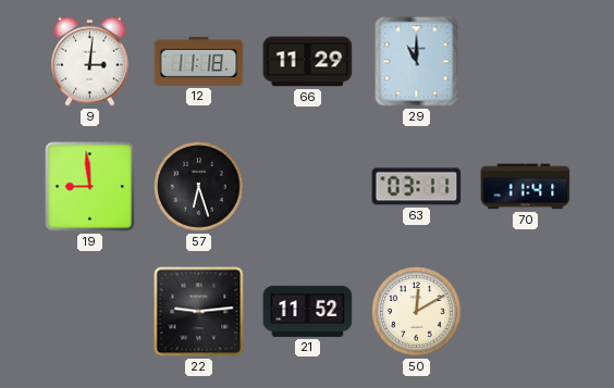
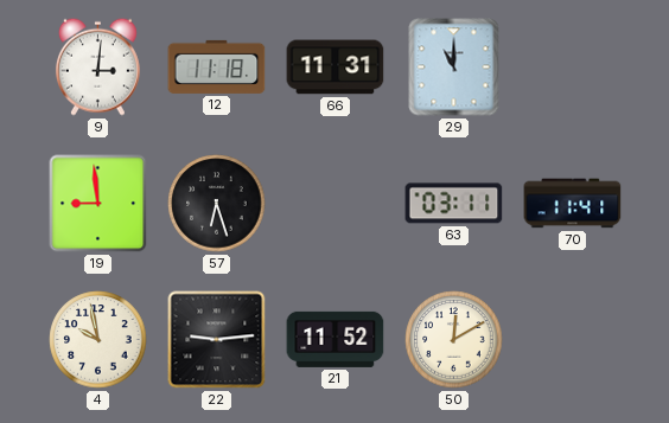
66: 11:29 -> 11:31
4: none -> 9:58
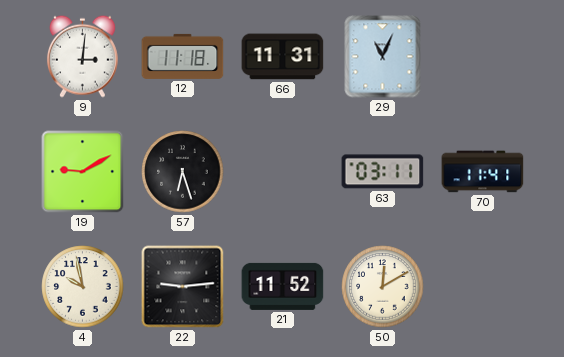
29: 11:00 -> 11:04
19: 8:59 -> 9:10
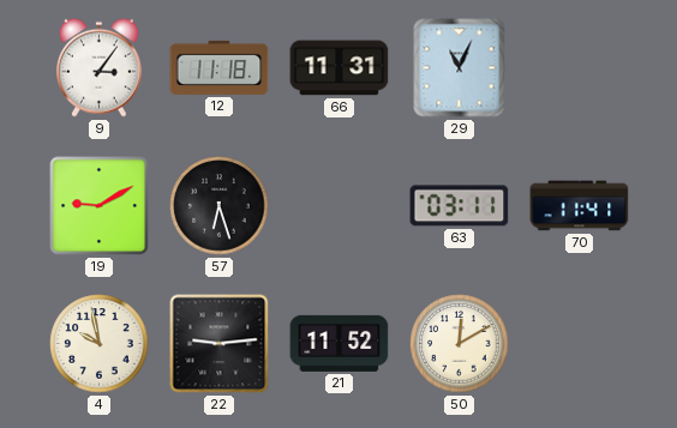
9: 3:01 -> 3:06
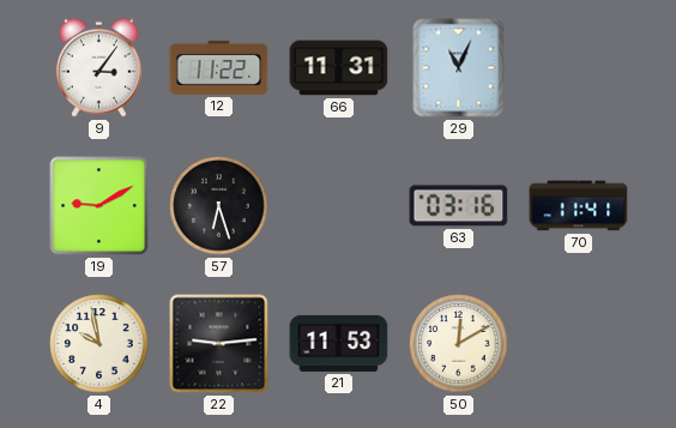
12: 11:18 -> 11:22
63: 03:11 -> 03:16
21: 11:52 -> 11:53
